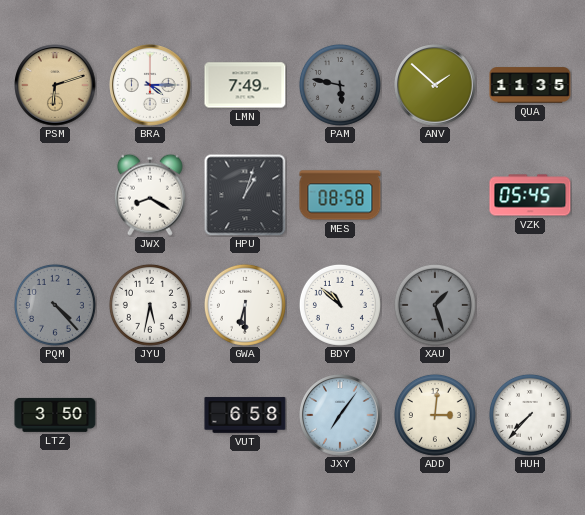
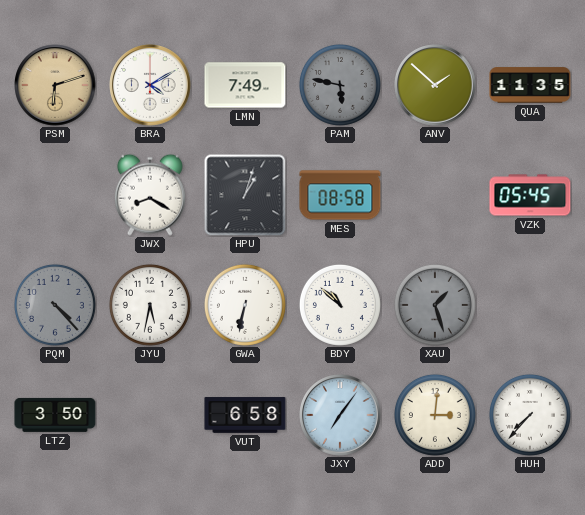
BRA: 4:15 -> 4:10
GWA: 6:30 -> 6:32
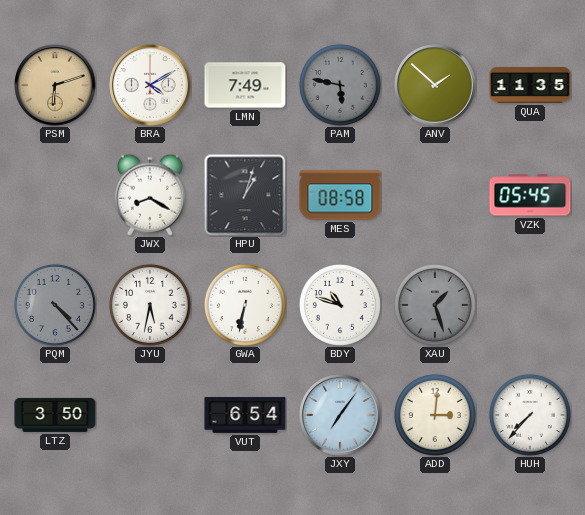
BDY: 10:52 -> 10:48
VUT: 6:58 -> 6:54
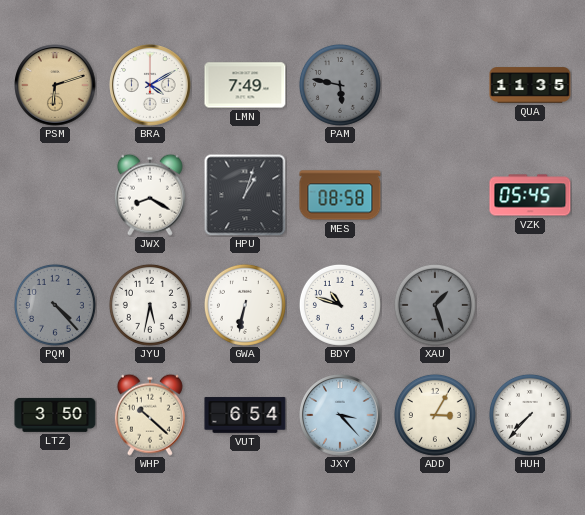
ANV: 1:52 -> none
WHP: none -> 10:22
JXY: 7:06 -> 3:23
ADD: 3:01 -> 3:05
